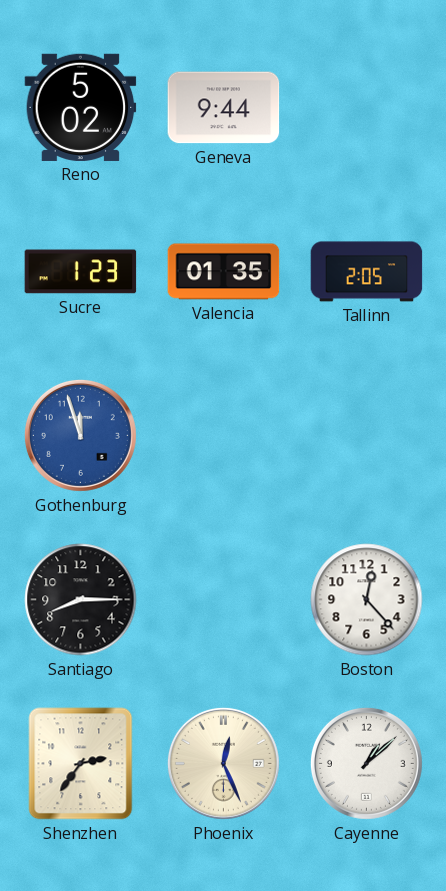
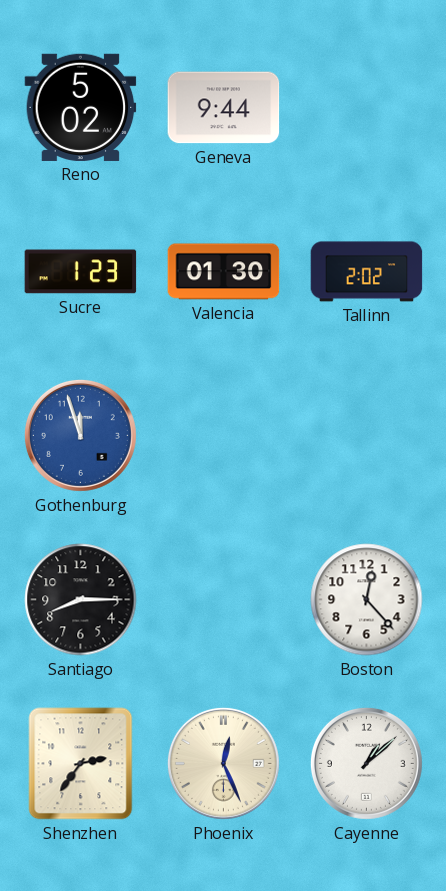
Valencia: 01:35 -> 01:30
Tallinn: 2:05 -> 2:02
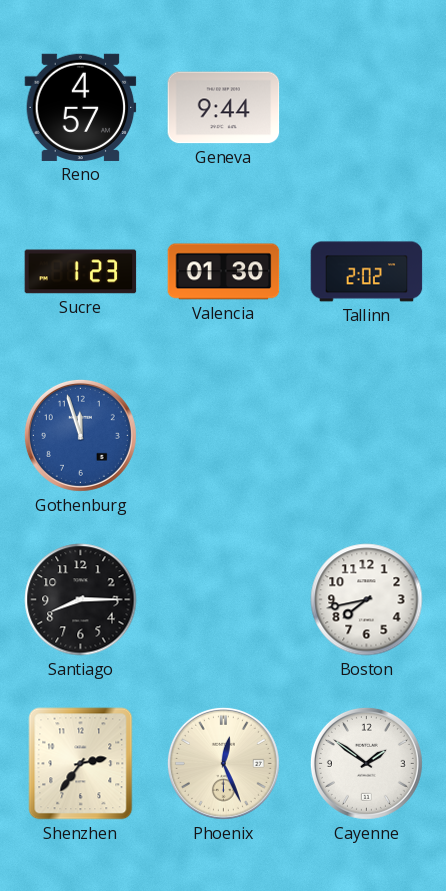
Reno: 5:02 -> 4:57
Boston: 12:23 -> 7:43
Cayenne: 1:08 -> 1:51
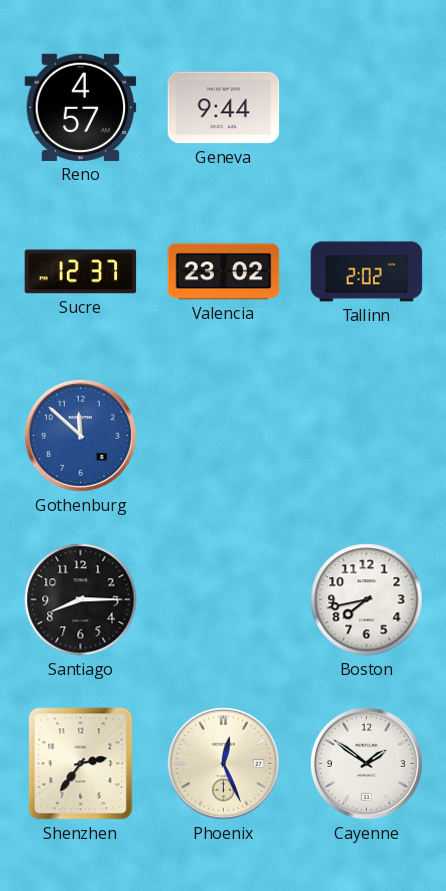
Sucre: 1:23 -> 12:37
Valencia: 01:30 -> 23:02
Gothenburg: 11:57 -> 11:52
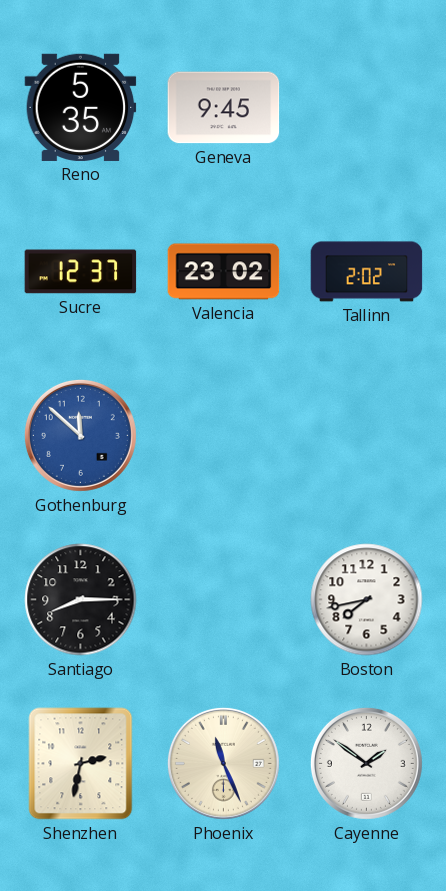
Reno: 4:57 -> 5:35
Geneva: 9:44 -> 9:45
Shenzhen: 2:36 -> 2:32
Phoenix: 12:26 -> 11:26
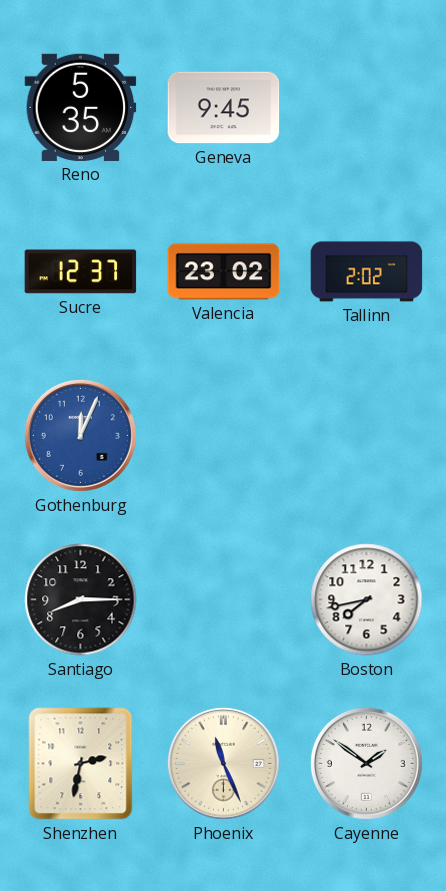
Gothenburg: 11:52 -> 12:04
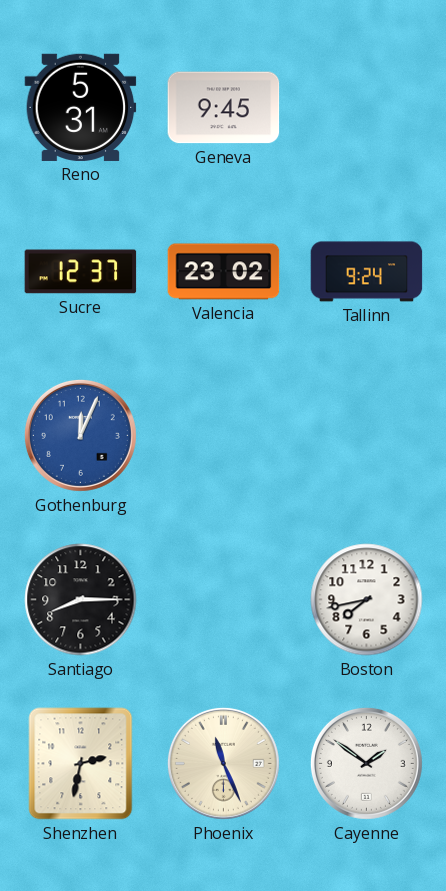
Reno: 5:35 -> 5:31
Tallinn: 2:02 -> 9:24
